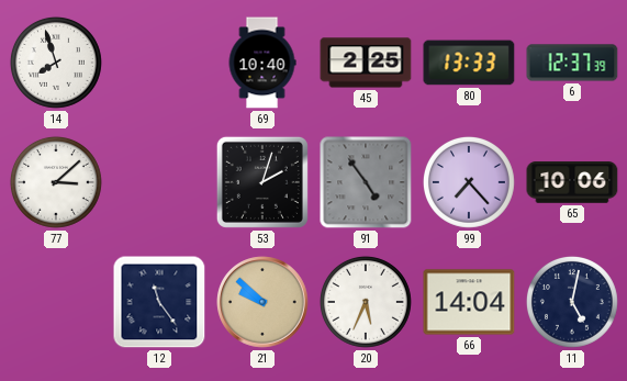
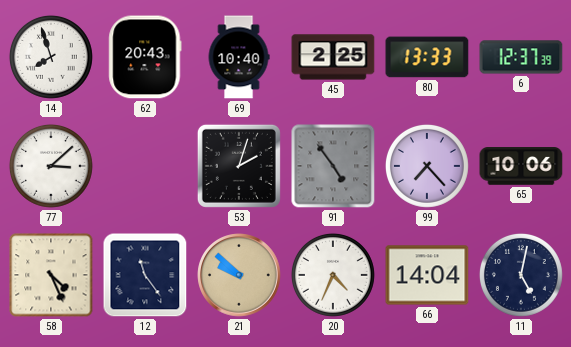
62: none -> 20:43
58: none -> 4:26
20: 5:34 -> 4:34
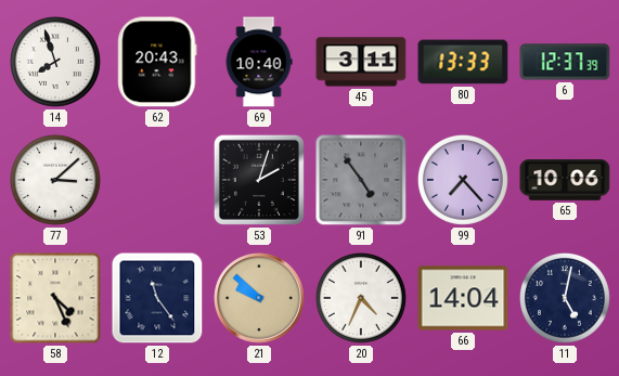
45: 2:25 -> 3:11
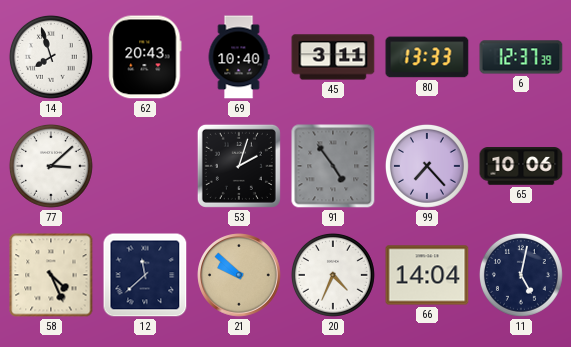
12: 11:24 -> 11:38
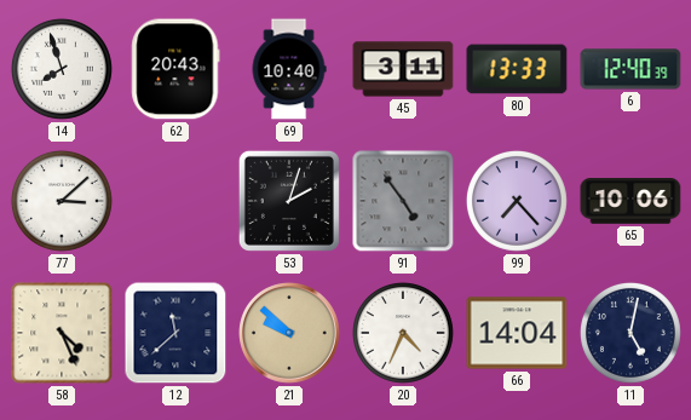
6: 12:37 -> 12:40
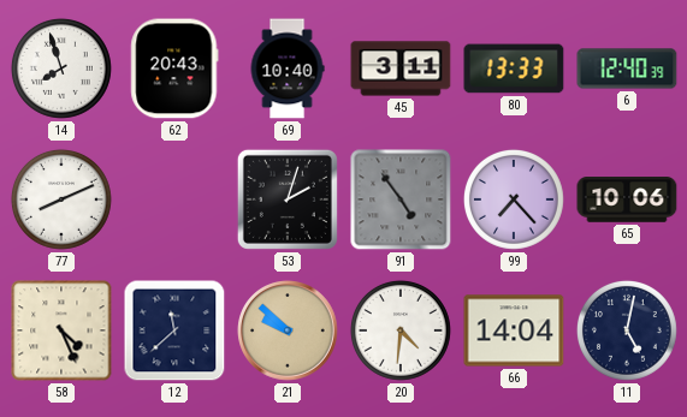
77: 3:08 -> 8:11
20: 4:34 -> 4:31
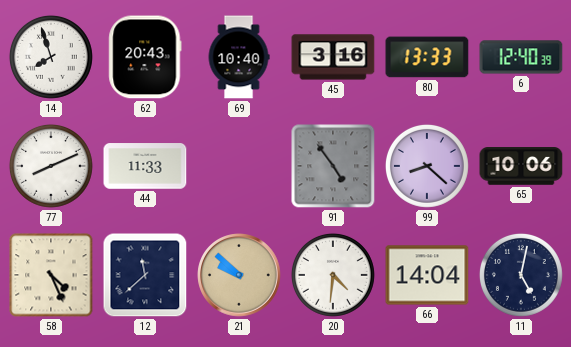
45: 3:11 -> 3:16
44: none -> 11:33
53: 2:03 -> none
99: 7:23 -> 8:22
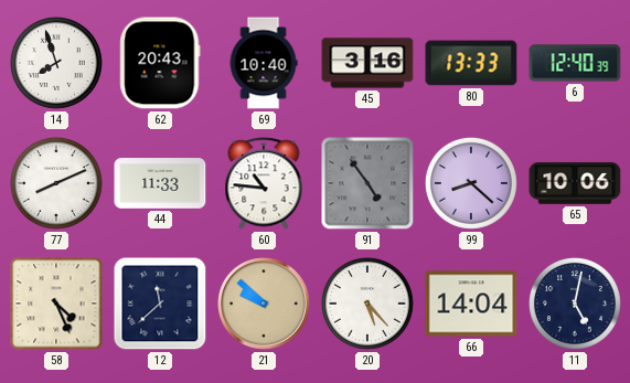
60: none -> 10:46
20: 4:31 -> 5:23
